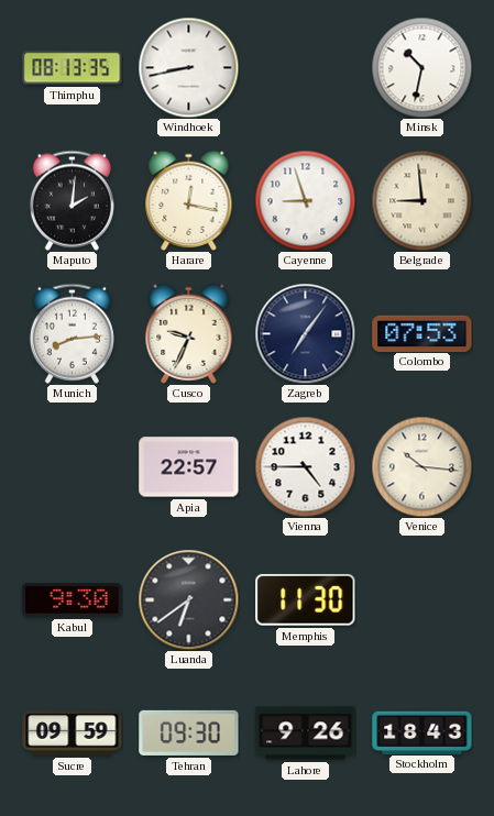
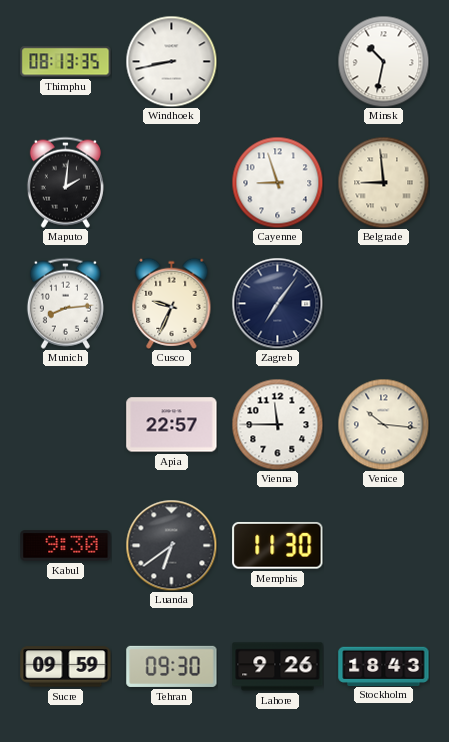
Harare: 12:17 -> none
Colombo: 07:53 -> none
Vienna: 4:45 -> 11:45
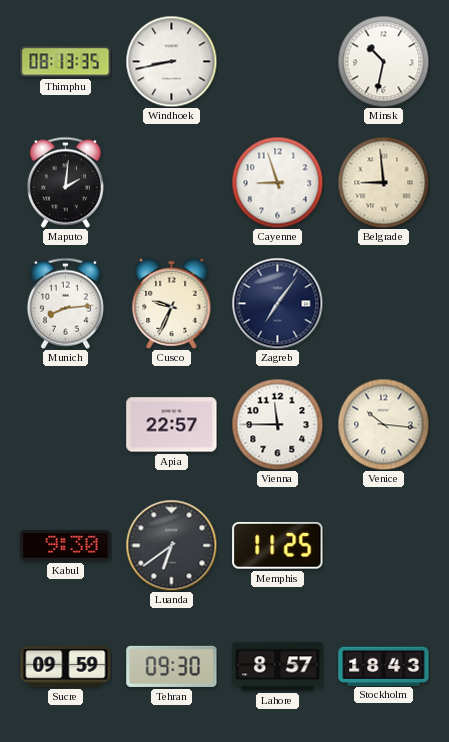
Memphis: 11:30 -> 11:25
Lahore: 9:26 -> 8:57
